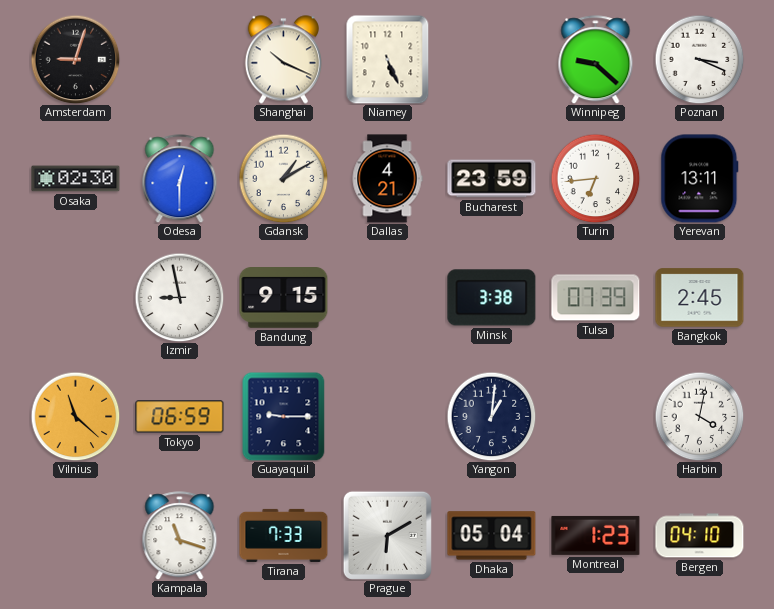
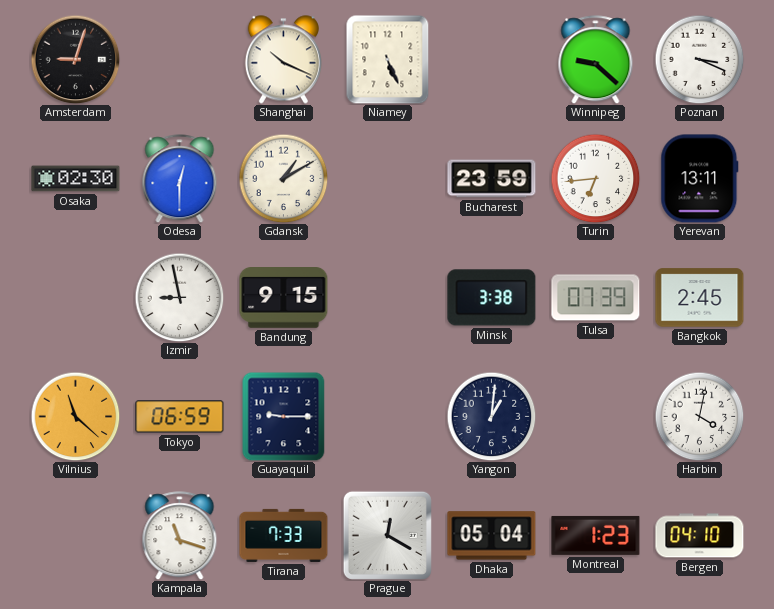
Dallas: 4:21 -> none
Prague: 6:10 -> 12:20
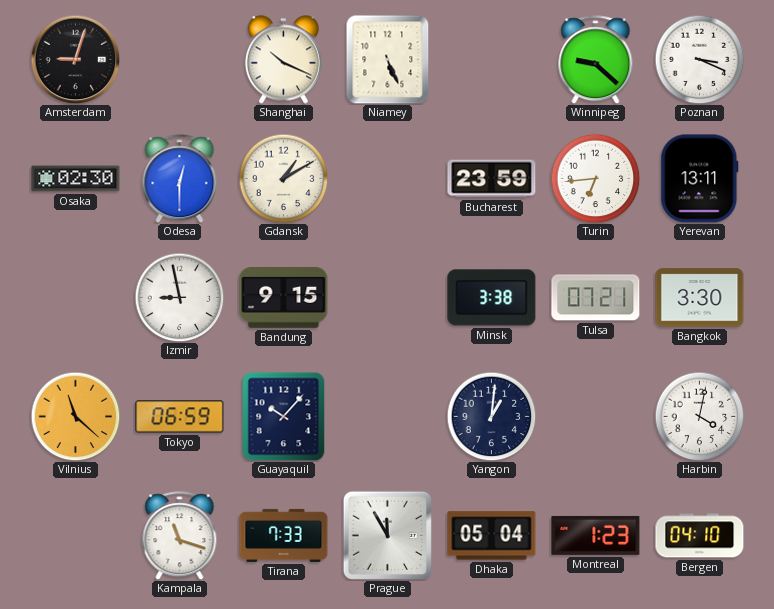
Tulsa: 07:39 -> 07:21
Bangkok: 2:45 -> 3:30
Guayaquil: 9:15 -> 10:07
Prague: 12:20 -> 11:55
